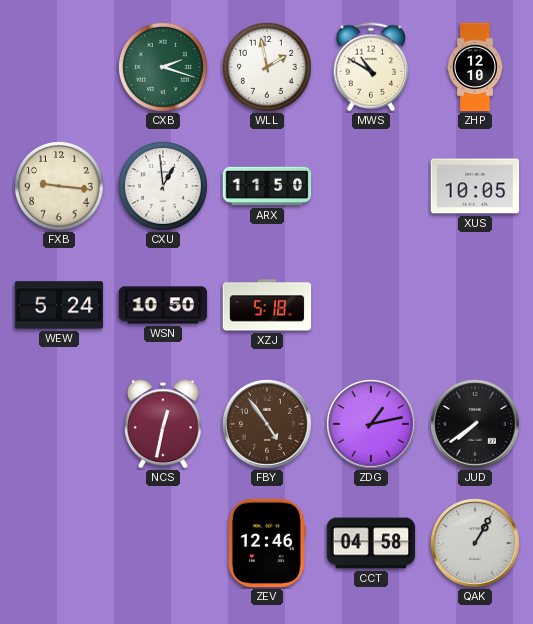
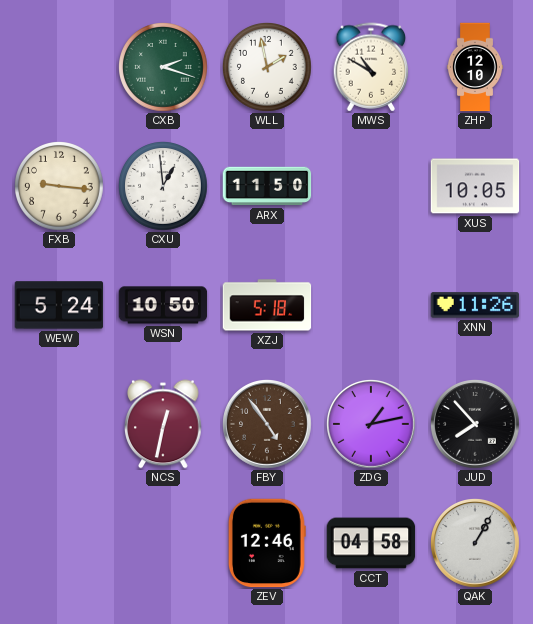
XNN: none -> 11:26
JUD: 7:39 -> 7:53
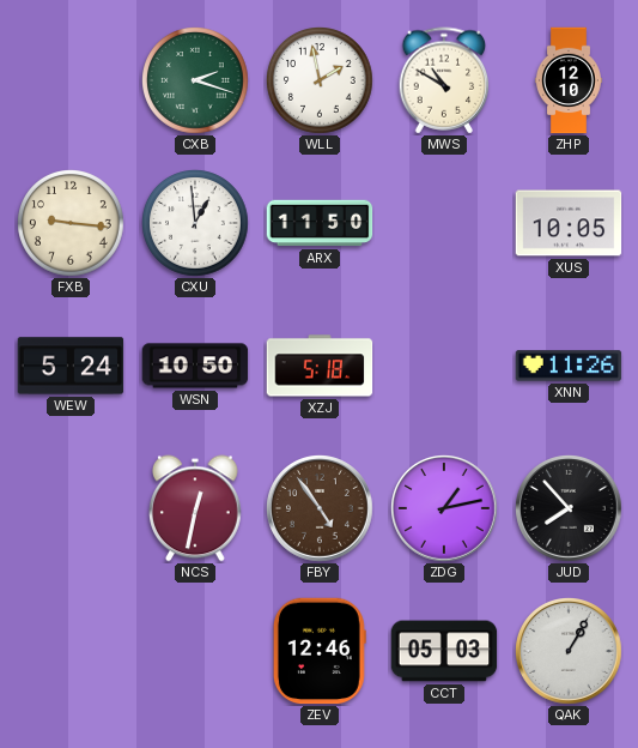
CCT: 04:58 -> 05:03
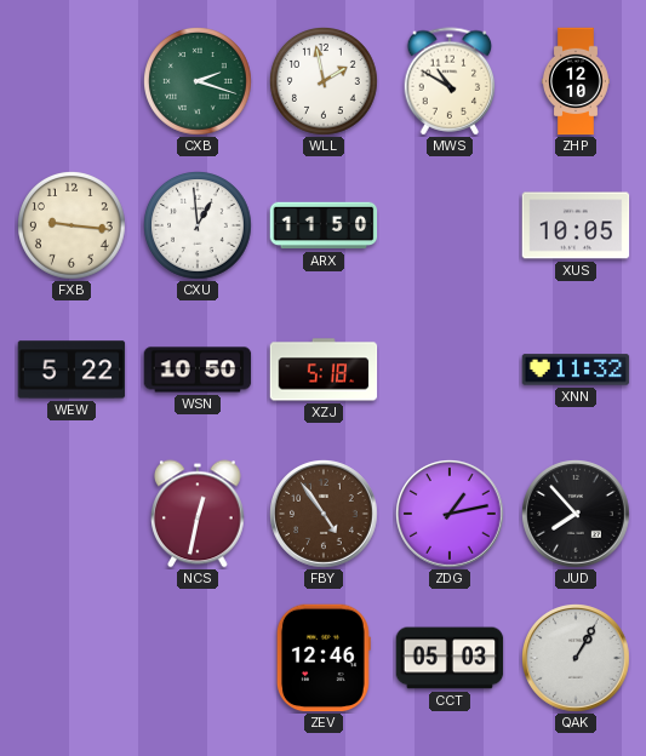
WEW: 5:24 -> 5:22
XNN: 11:26 -> 11:32
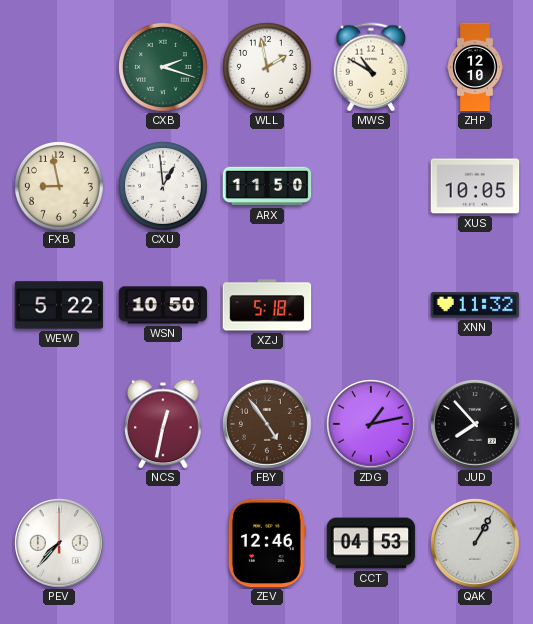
FXB: 9:16 -> 8:58
PEV: none -> 7:37
CCT: 05:03 -> 04:53
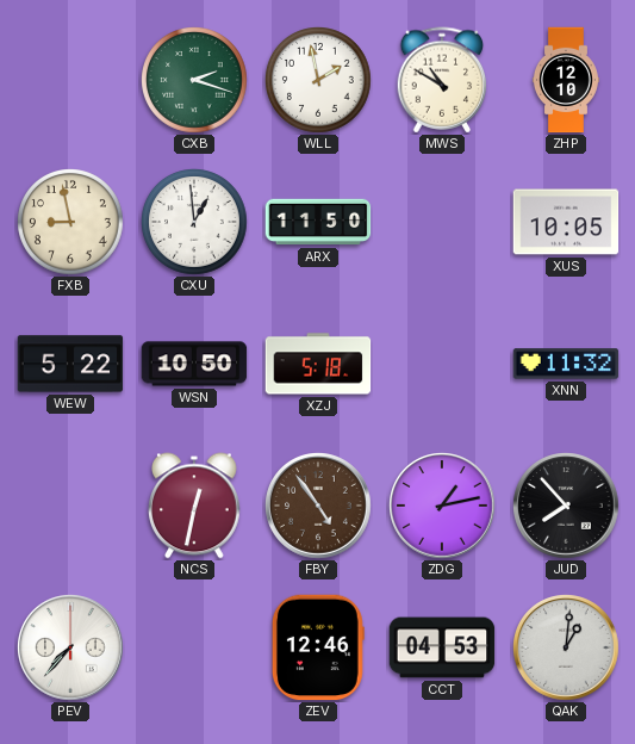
QAK: 1:05 -> 1:01
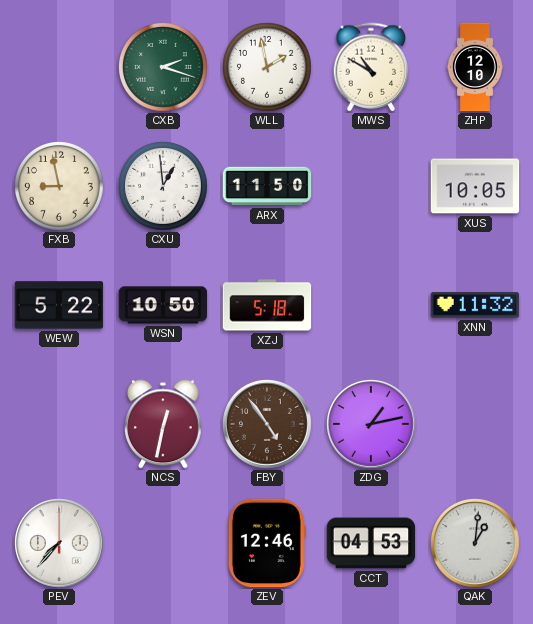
JUD: 7:53 -> none
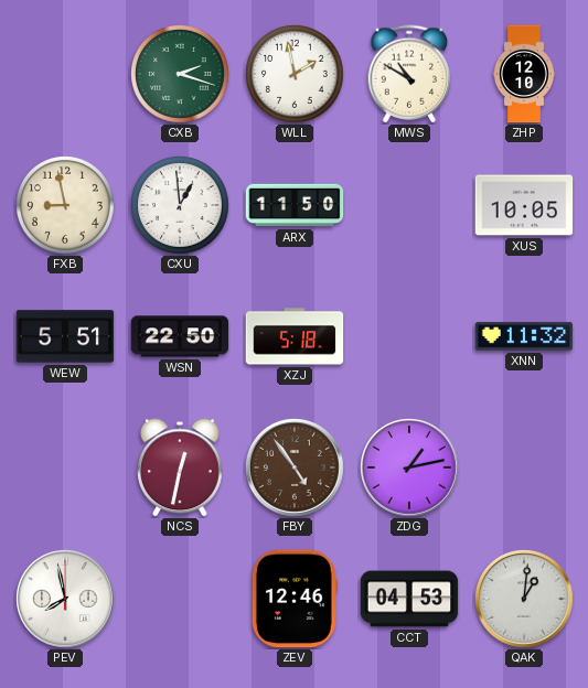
WEW: 5:22 -> 5:51
WSN: 10:50 -> 22:50
PEV: 7:37 -> 7:58
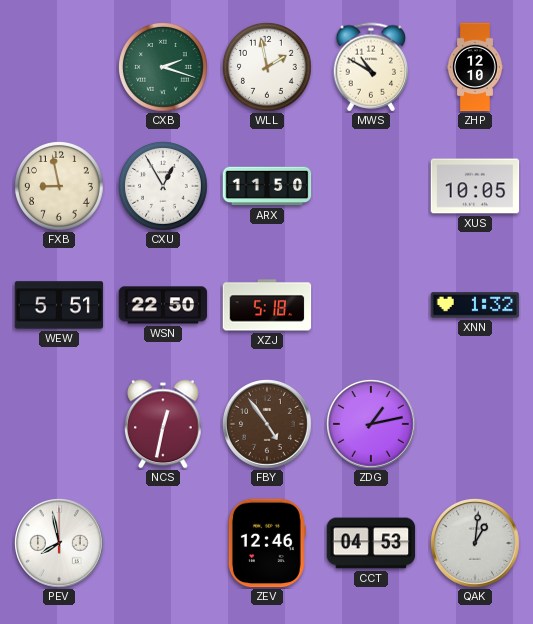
CXU: 12:59 -> 12:55
XNN: 11:32 -> 1:32
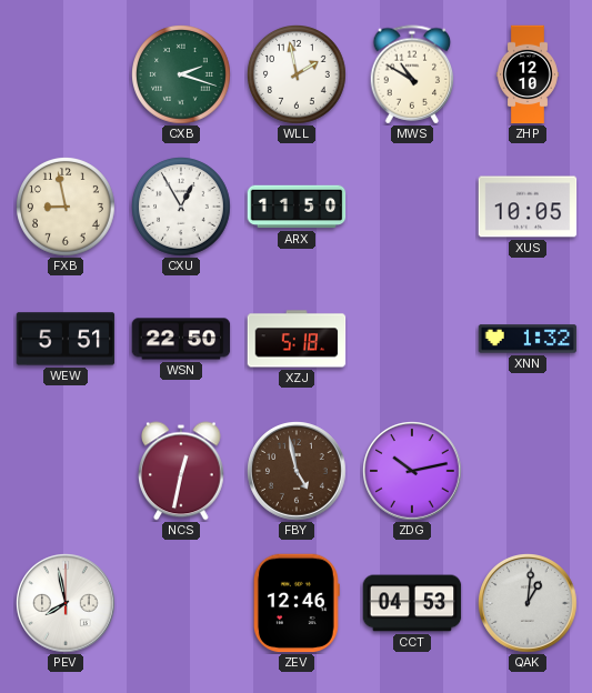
FBY: 4:54 -> 4:58
ZDG: 1:13 -> 10:13
